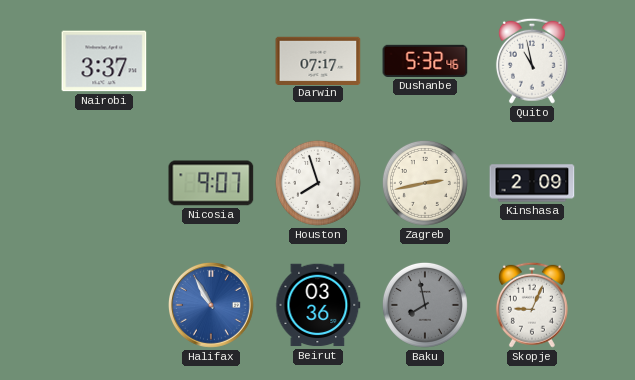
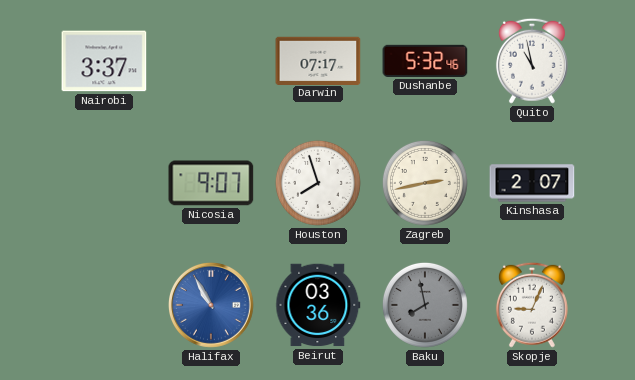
Kinshasa: 2:09 -> 2:07
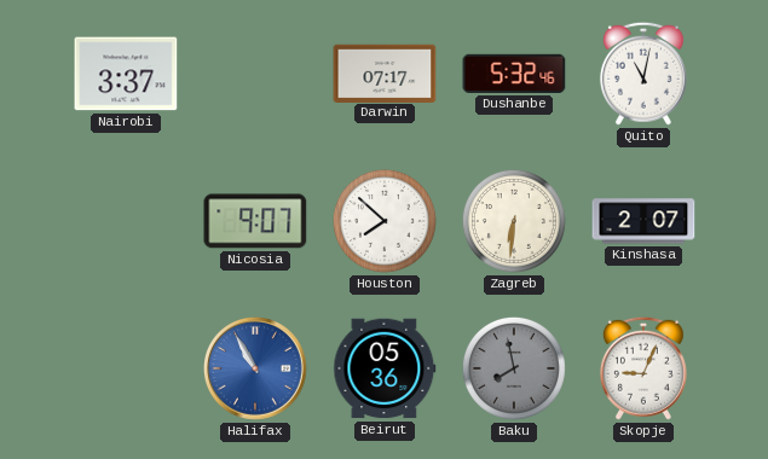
Quito: 10:58 -> 11:02
Houston: 7:57 -> 7:52
Zagreb: 2:43 -> 6:31
Beirut: 03:36 -> 05:36
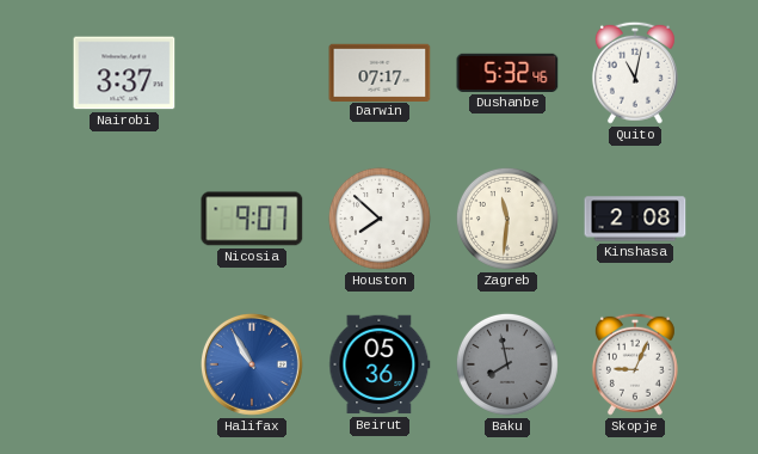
Zagreb: 6:31 -> 11:31
Kinshasa: 2:07 -> 2:08
